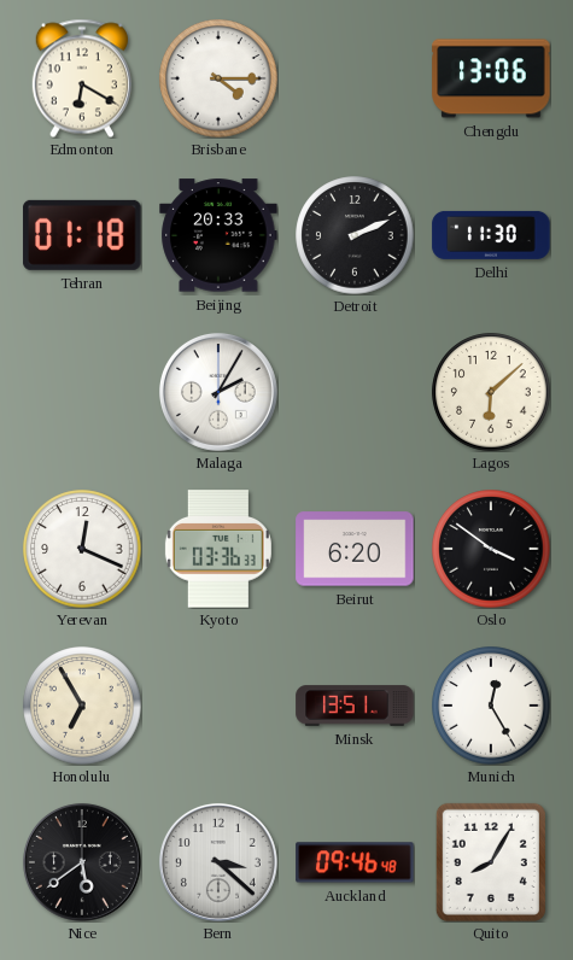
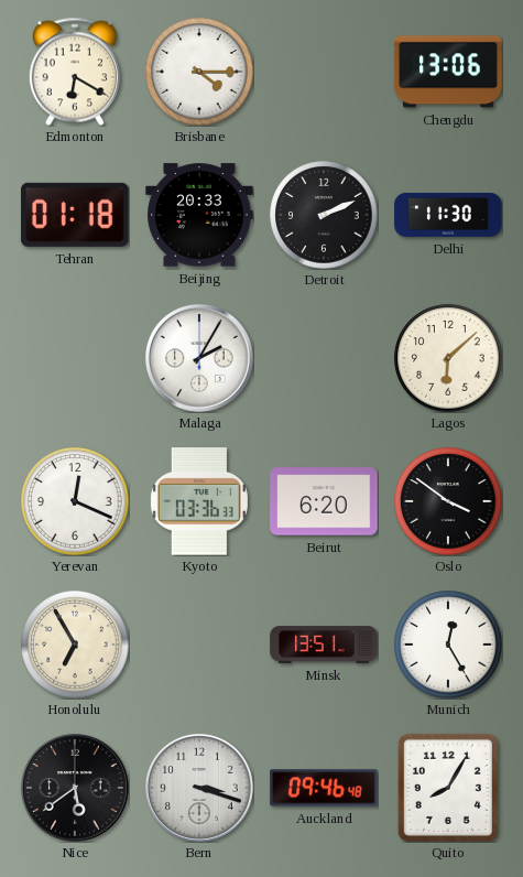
Bern: 3:22 -> 3:18
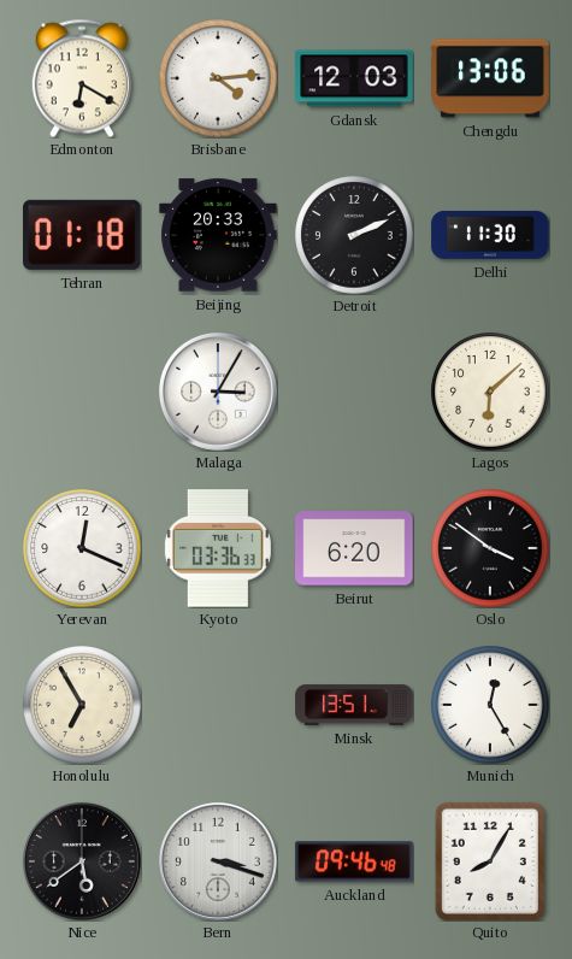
Brisbane: 4:15 -> 4:14
Gdansk: none -> 12:03
Malaga: 2:05 -> 3:05
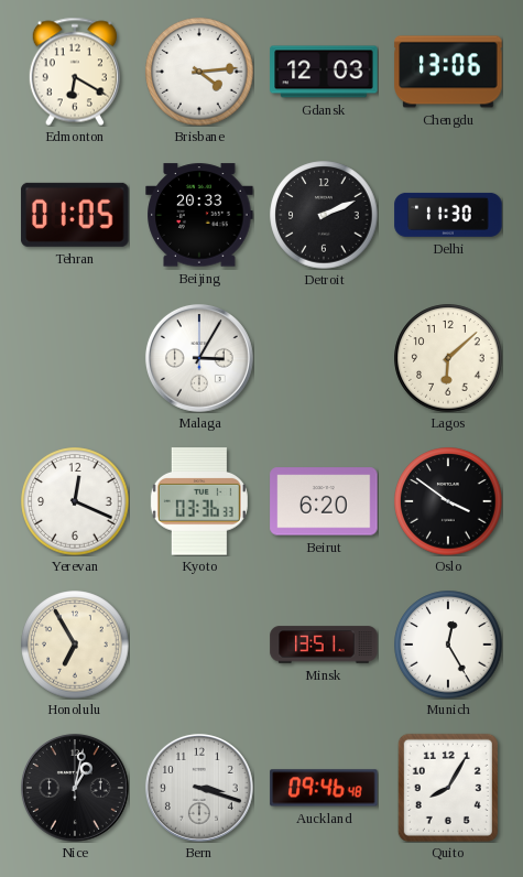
Tehran: 01:18 -> 01:05
Nice: 5:39 -> 1:02
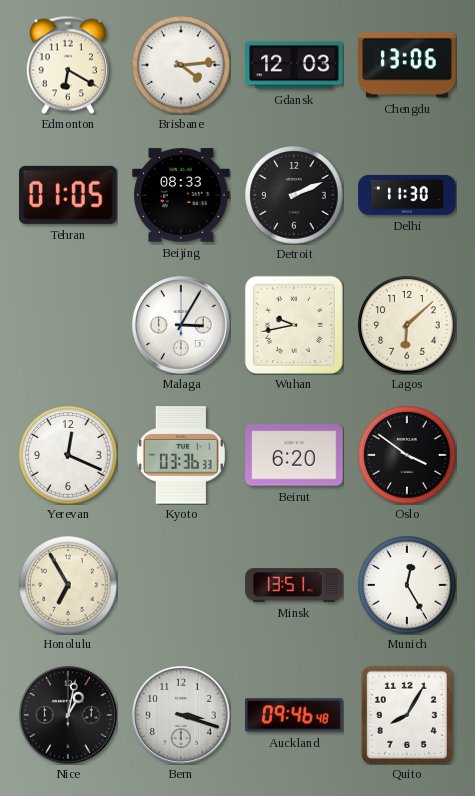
Beijing: 20:33 -> 08:33
Wuhan: none -> 9:43
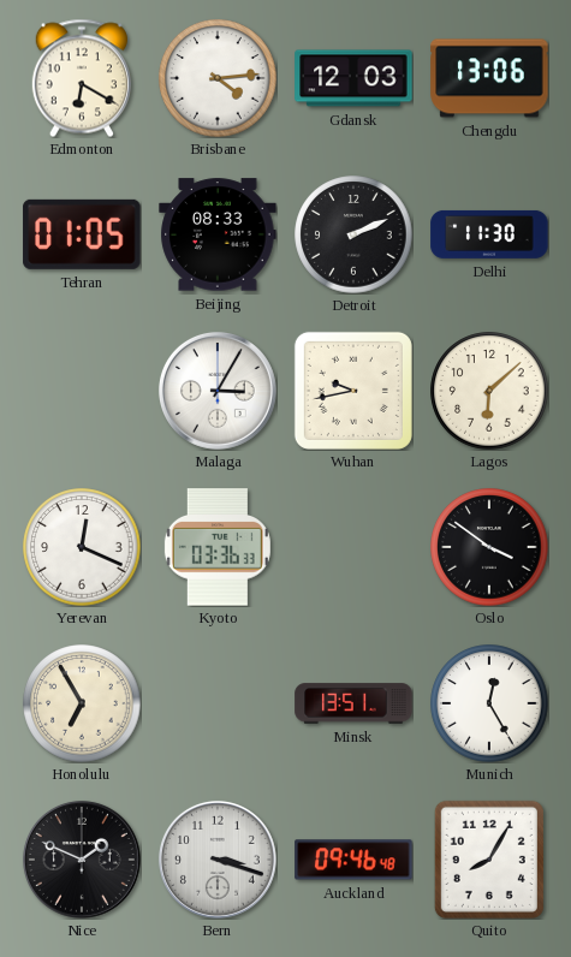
Beirut: 6:20 -> none
Nice: 1:02 -> 1:49
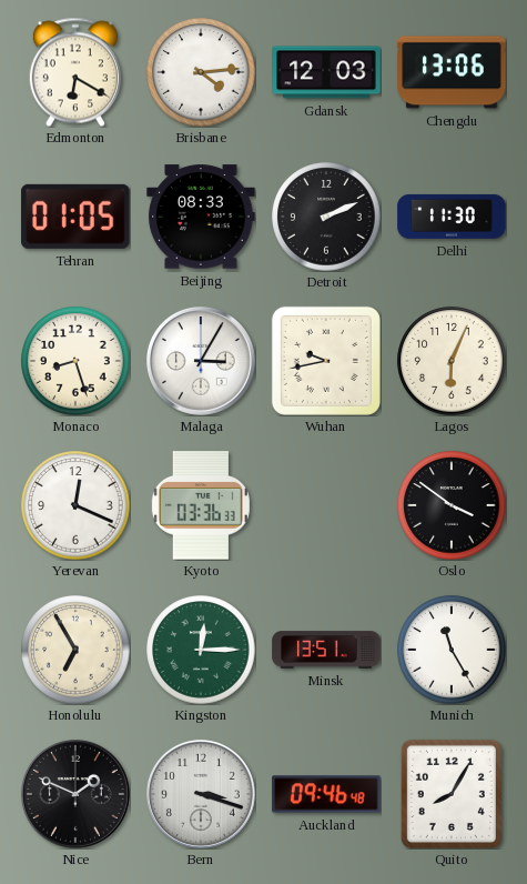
Monaco: none -> 8:27
Lagos: 6:08 -> 6:04
Kingston: none -> 12:15
Munich: 12:25 -> 11:25
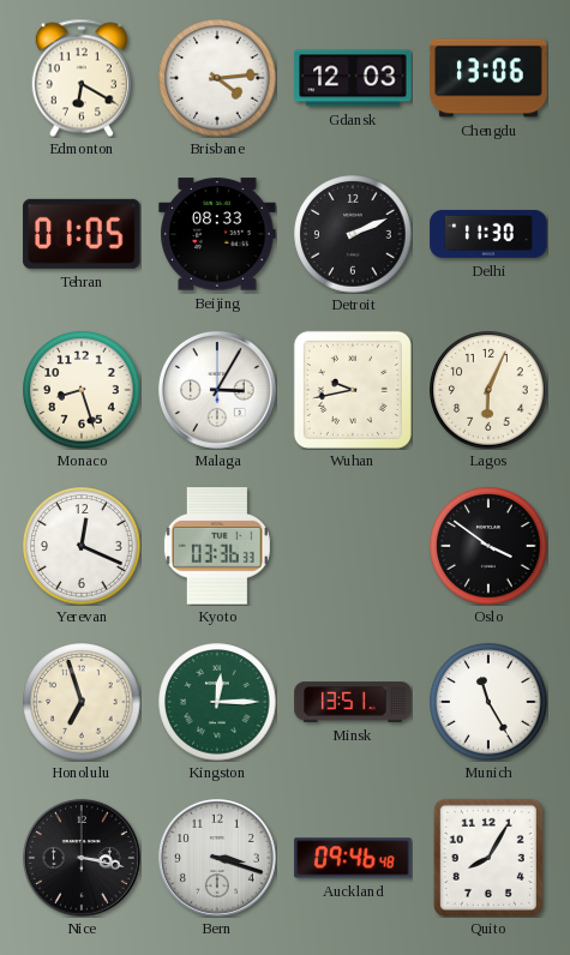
Honolulu: 6:55 -> 6:57
Nice: 1:49 -> 3:17
